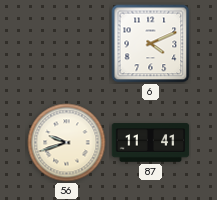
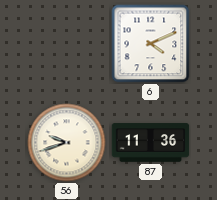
87: 11:41 -> 11:36
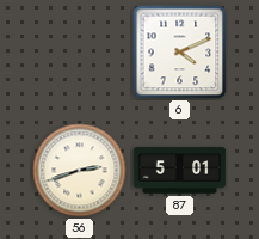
56: 9:42 -> 2:42
87: 11:36 -> 5:01
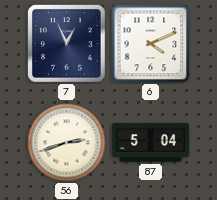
7: none -> 12:56
87: 5:01 -> 5:04
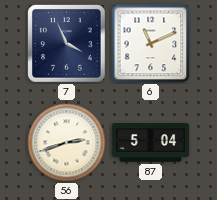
7: 12:56 -> 3:56
6: 4:11 -> 11:11
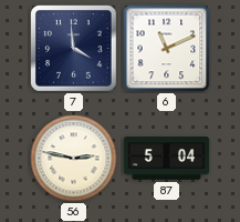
7: 3:56 -> 3:59
56: 2:42 -> 2:47
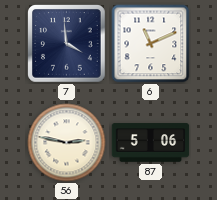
87: 5:04 -> 5:06
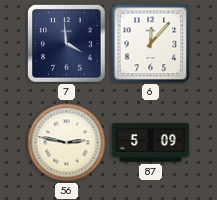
6: 11:11 -> 12:07
87: 5:06 -> 5:09
